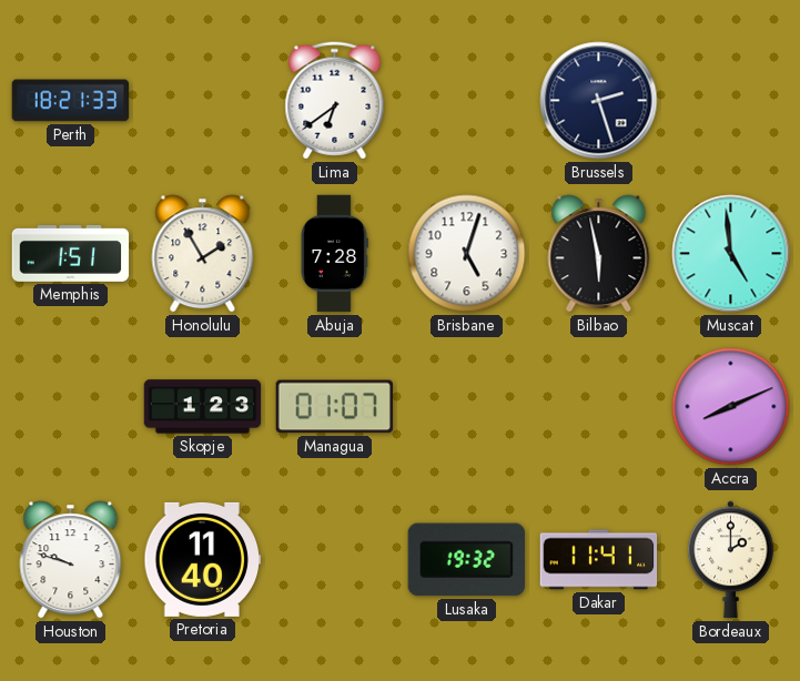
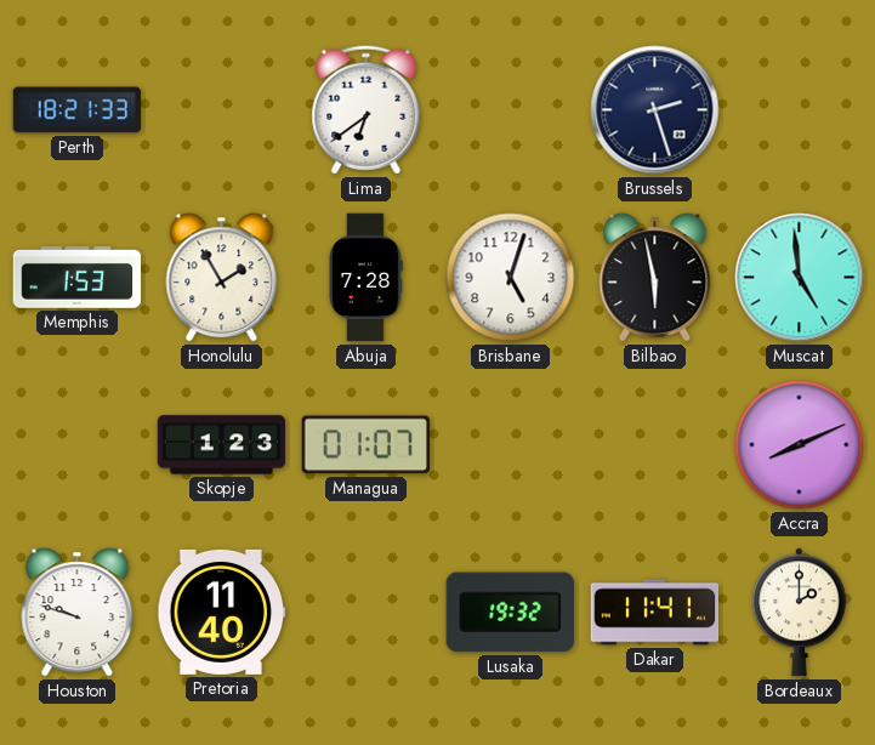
Memphis: 1:51 -> 1:53
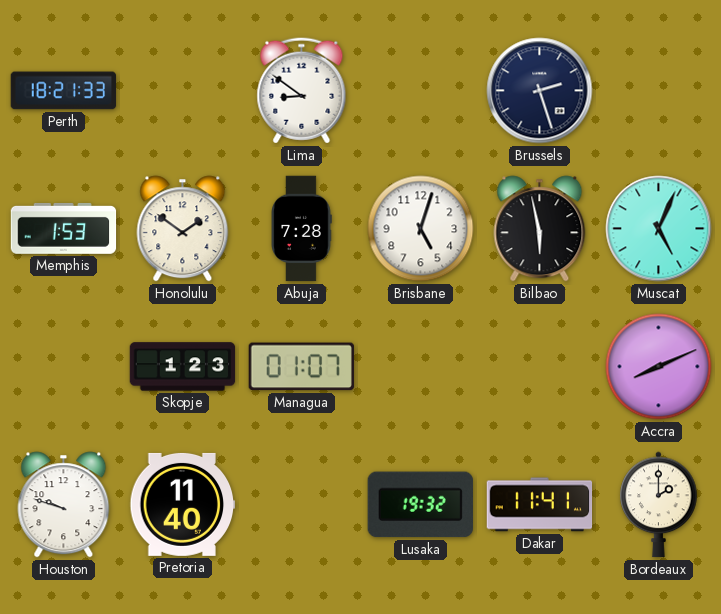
Lima: 6:39 -> 8:51
Honolulu: 1:55 -> 1:51
Muscat: 4:59 -> 5:04
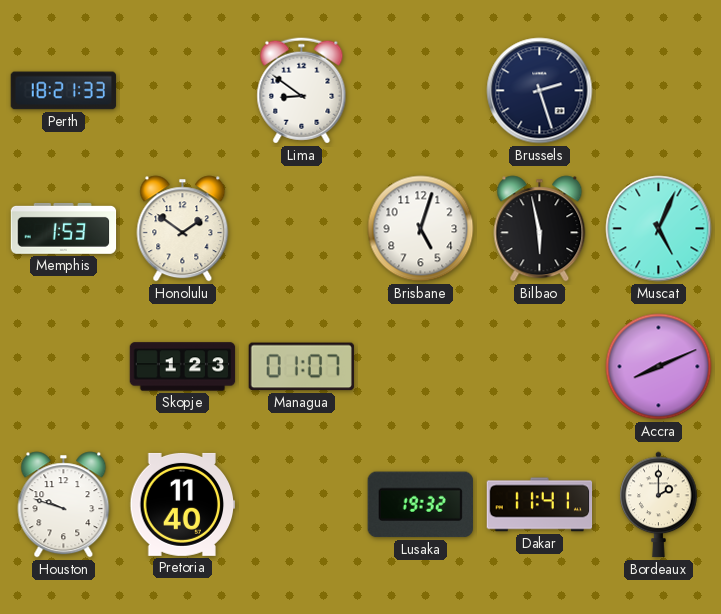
Abuja: 7:28 -> none
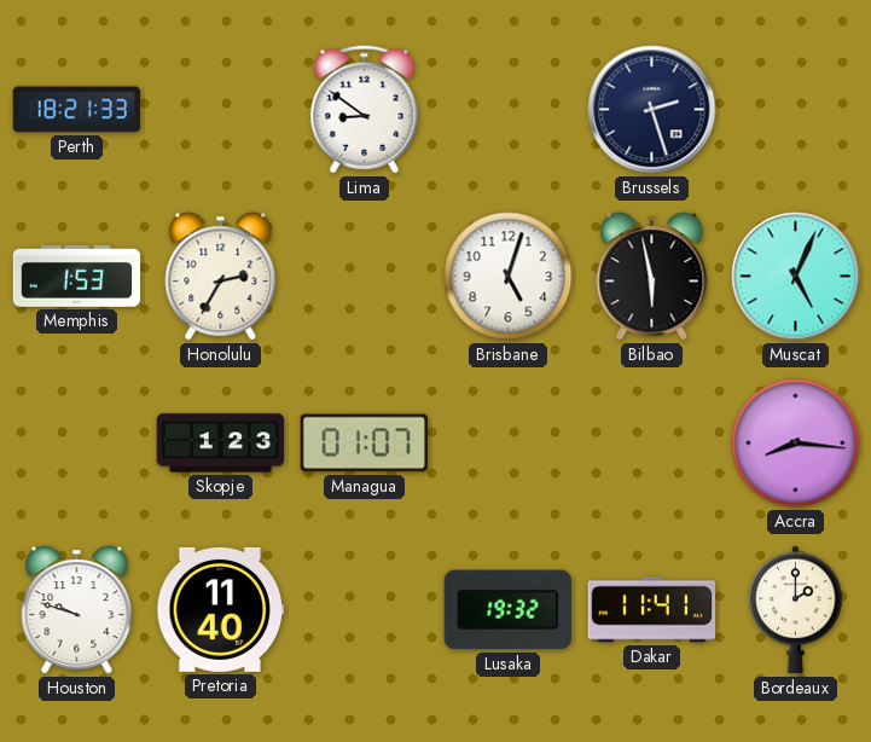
Honolulu: 1:51 -> 2:35
Accra: 8:11 -> 8:16
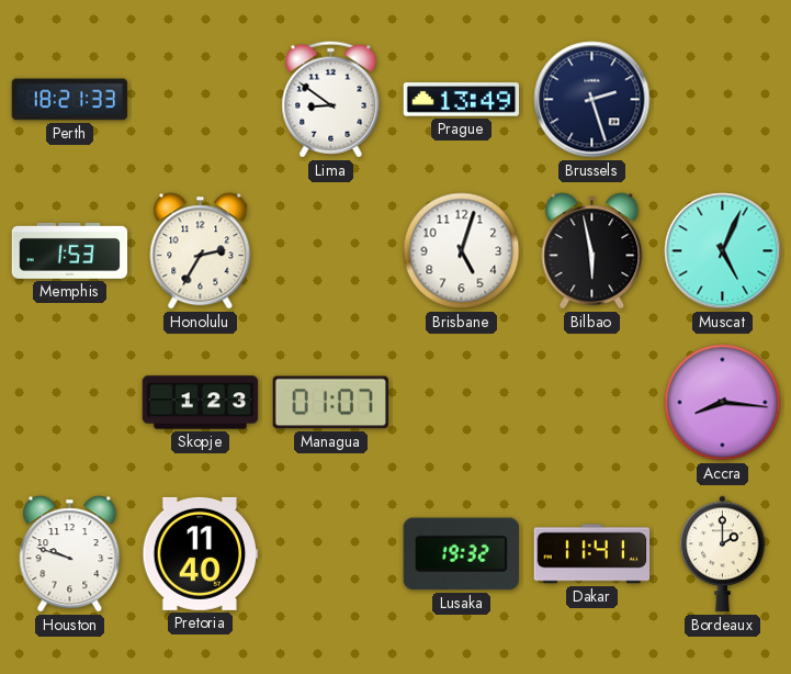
Prague: none -> 13:49
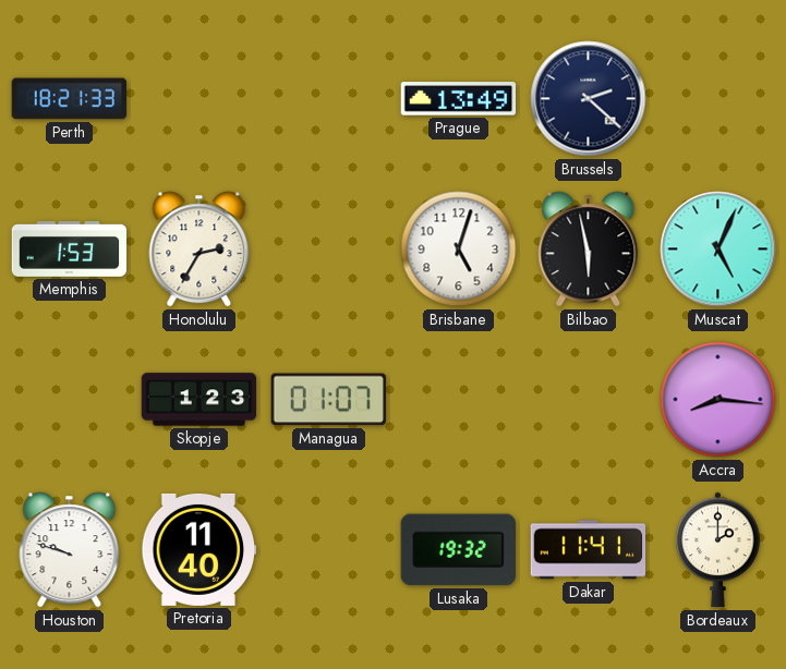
Lima: 8:51 -> none
Brussels: 2:27 -> 2:22
